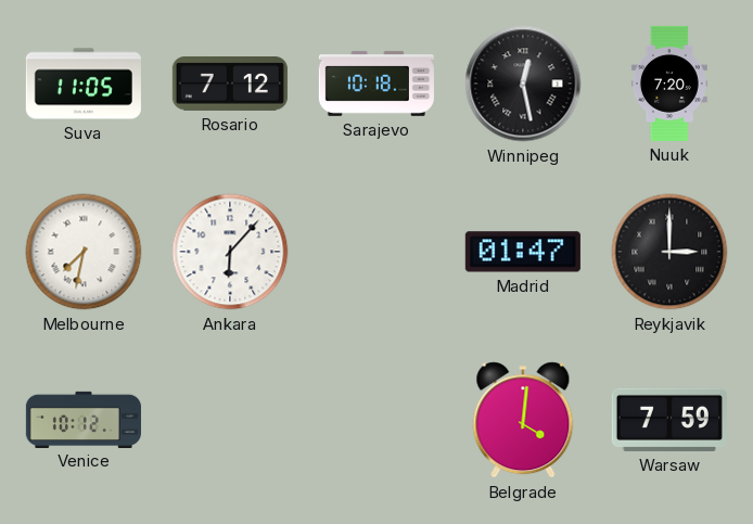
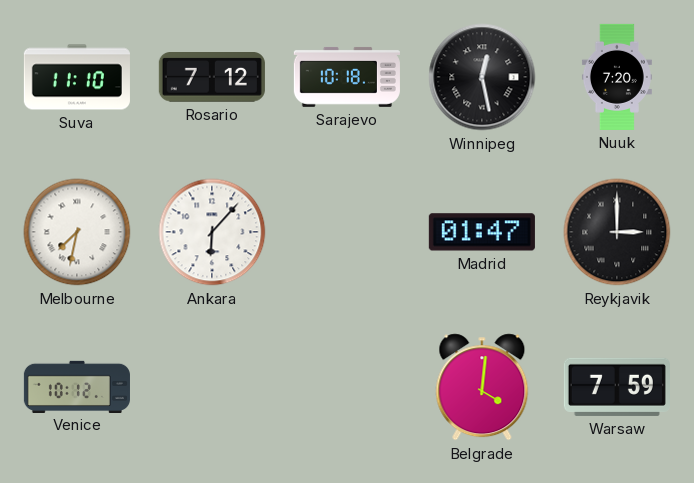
Suva: 11:05 -> 11:10
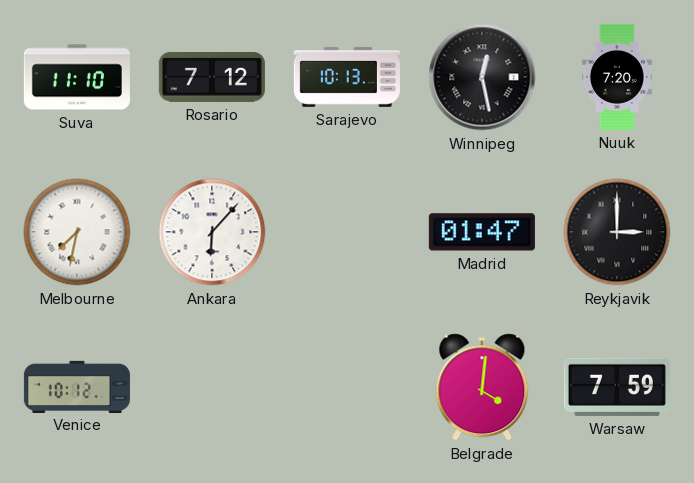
Sarajevo: 10:18 -> 10:13
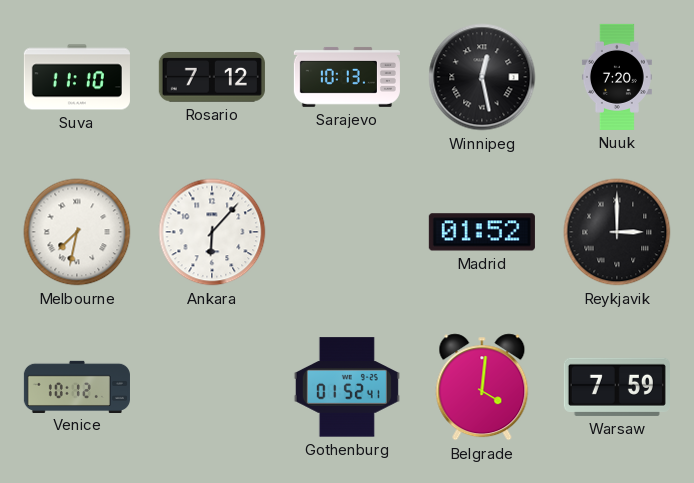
Madrid: 01:47 -> 01:52
Gothenburg: none -> 01:52
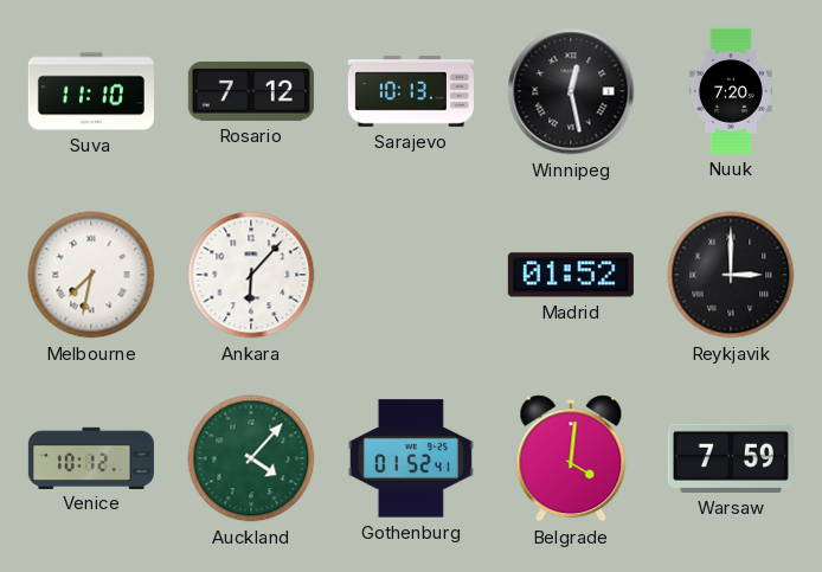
Auckland: none -> 4:07
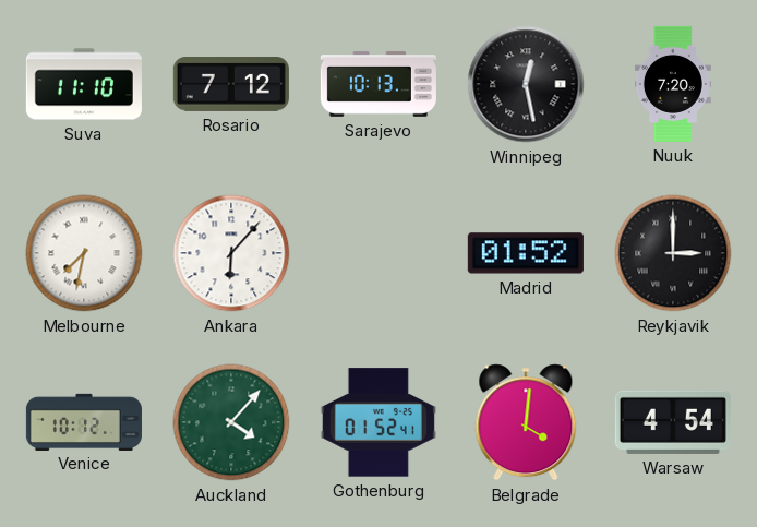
Warsaw: 7:59 -> 4:54
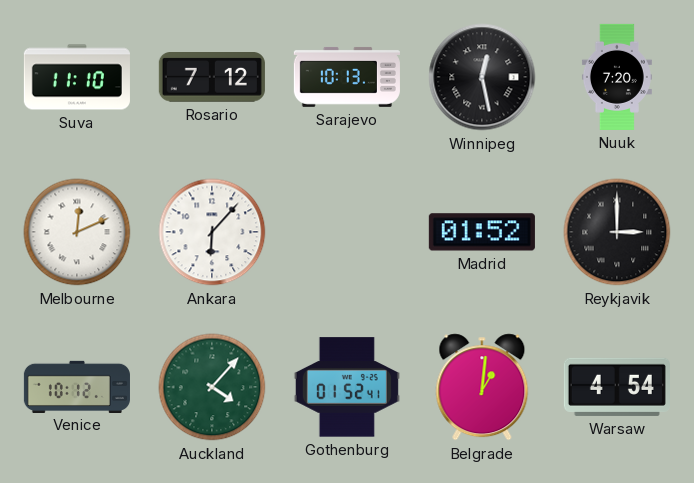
Melbourne: 7:32 -> 12:11
Belgrade: 4:01 -> 1:01
